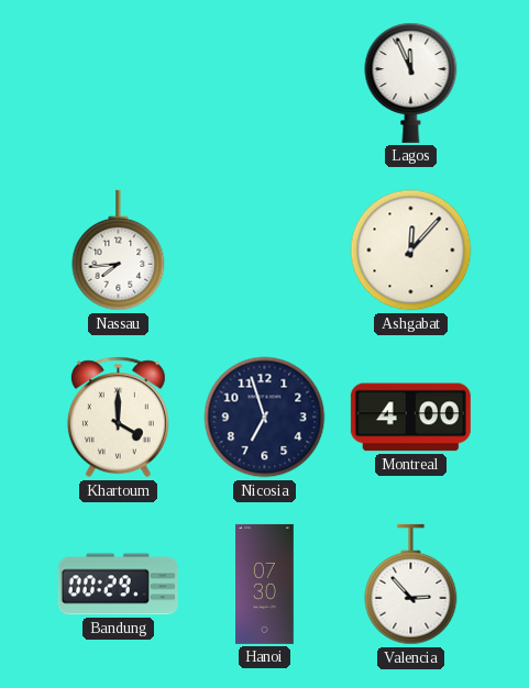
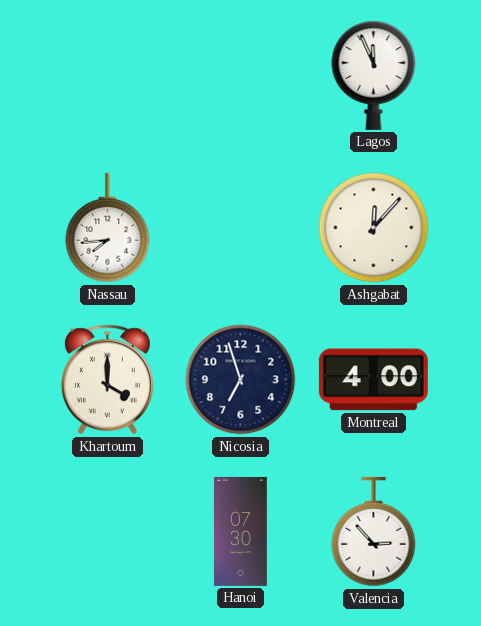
Bandung: 00:29 -> none
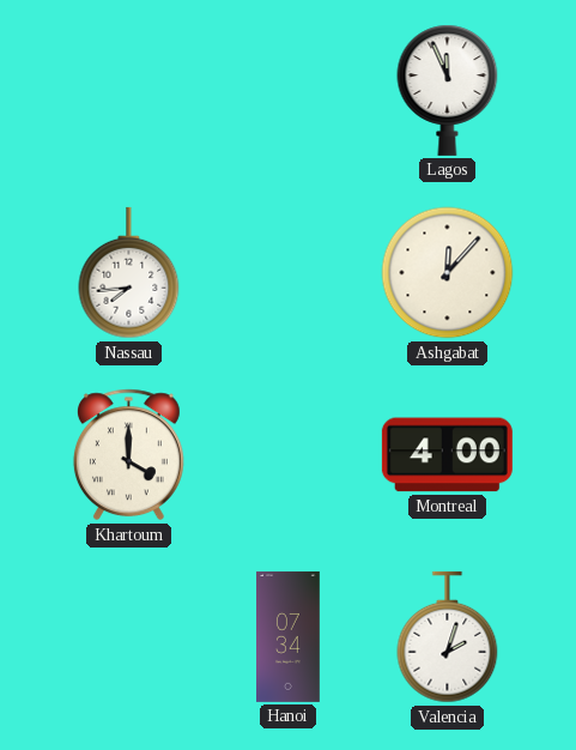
Nicosia: 6:57 -> none
Hanoi: 07:30 -> 07:34
Valencia: 2:53 -> 2:03
